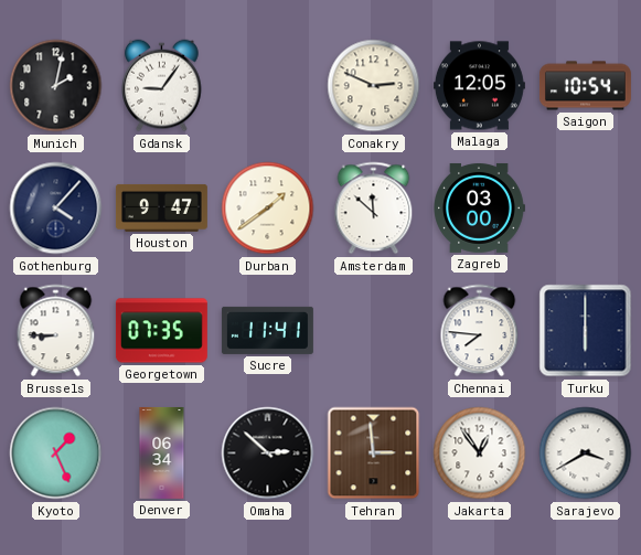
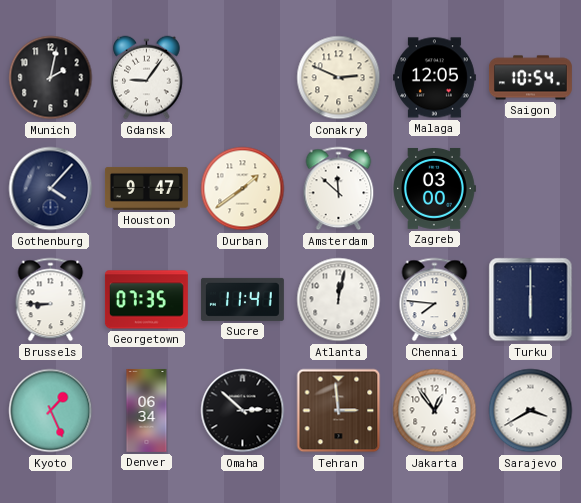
Atlanta: none -> 12:02
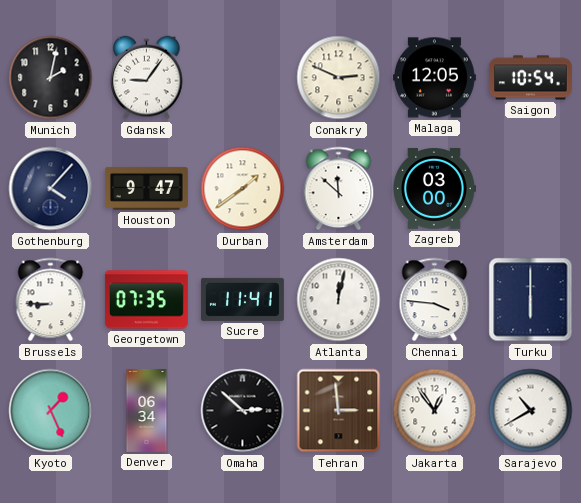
Chennai: 7:46 -> 3:46
Sarajevo: 3:40 -> 10:40
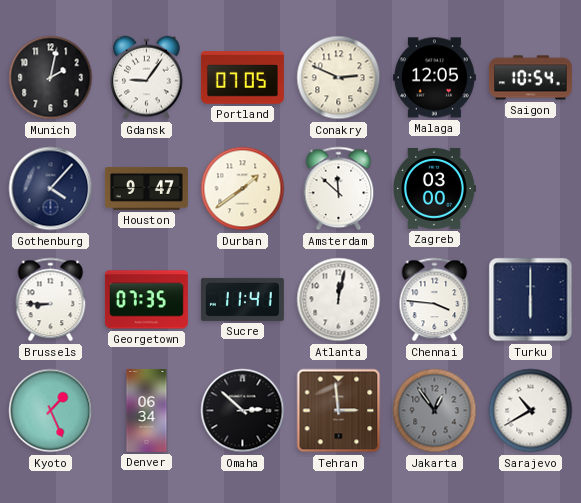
Portland: none -> 07:05
Jakarta dial: white -> grey
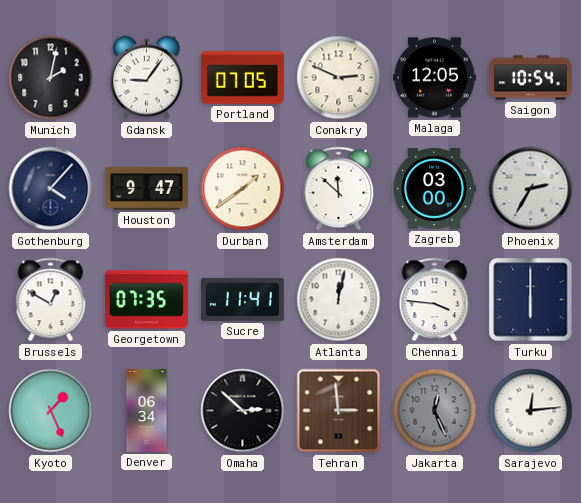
Phoenix: none -> 2:35
Brussels: 8:45 -> 12:50
Jakarta: 12:54 -> 12:26
Sarajevo: 10:40 -> 12:14
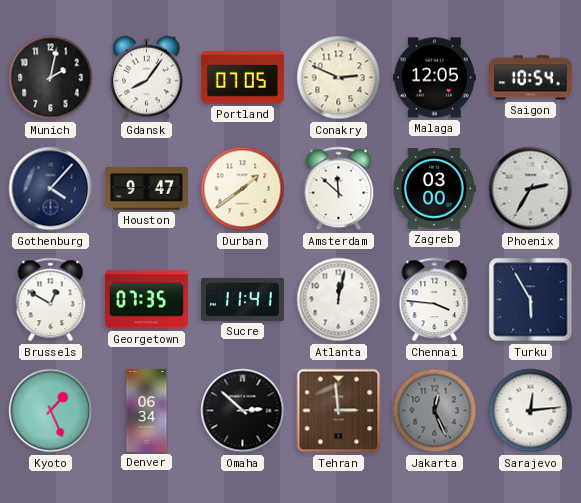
Gdansk: 9:06 -> 8:06
Turku: 6:00 -> 5:55
